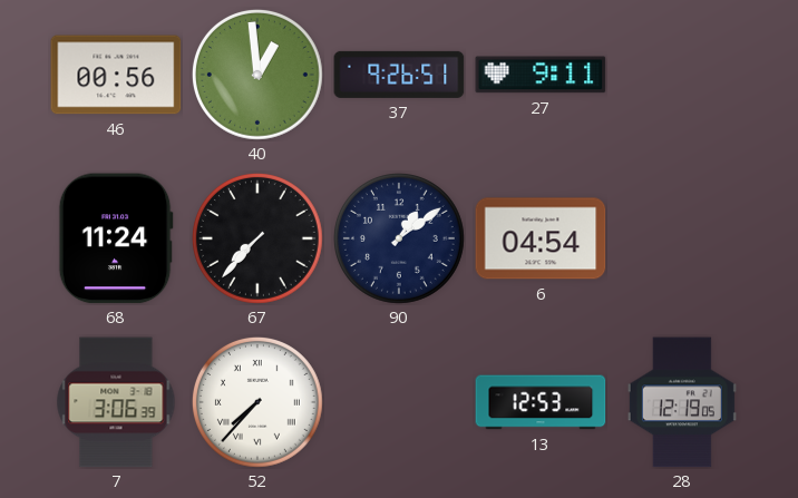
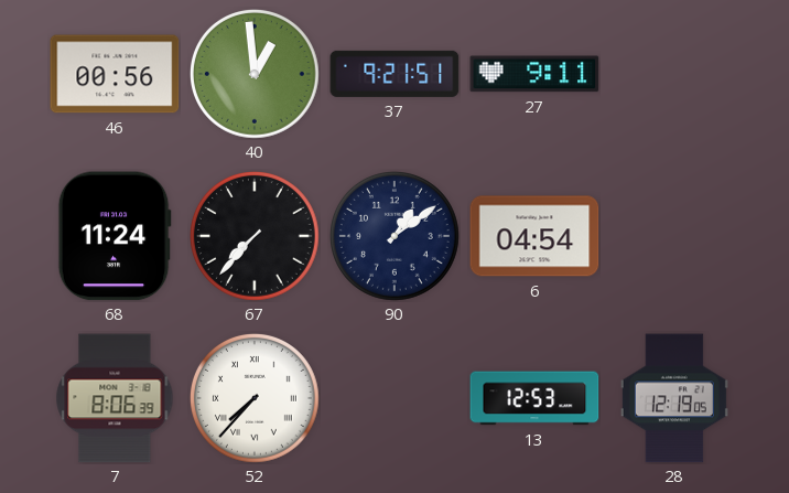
37: 9:26 -> 9:21
7: 3:06 -> 8:06
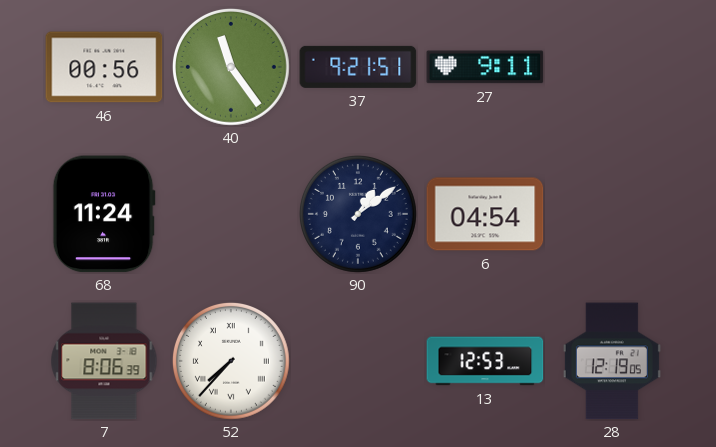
40: 12:59 -> 11:24
67: 7:37 -> none
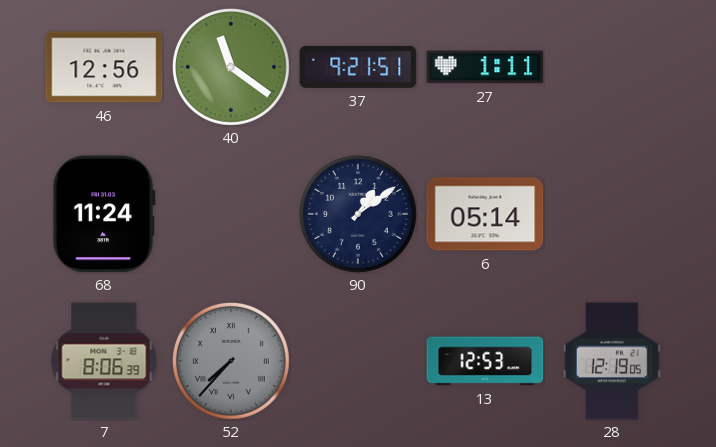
46: 00:56 -> 12:56
40: 11:24 -> 11:21
27: 9:11 -> 1:11
6: 04:54 -> 05:14
52 dial: white -> grey
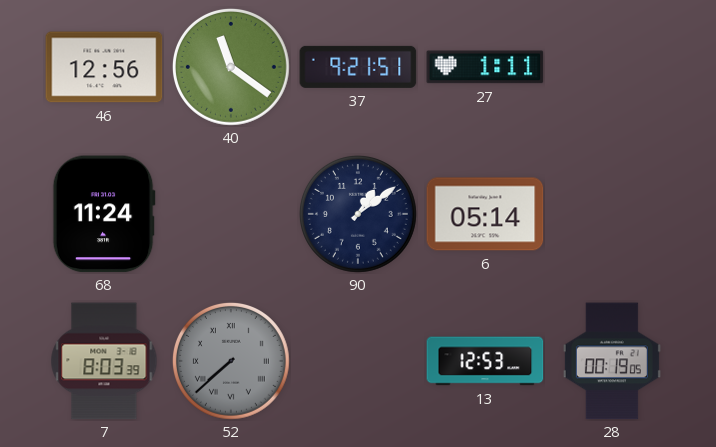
7: 8:06 -> 8:03
52: 7:37 -> 7:38
28: 12:19 -> 00:19
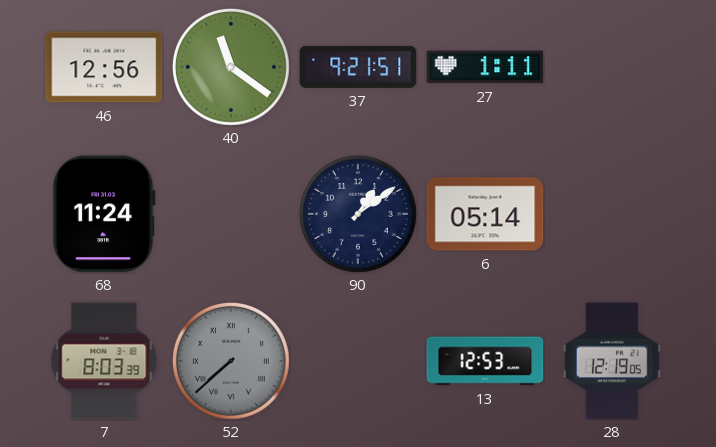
28: 00:19 -> 12:19
